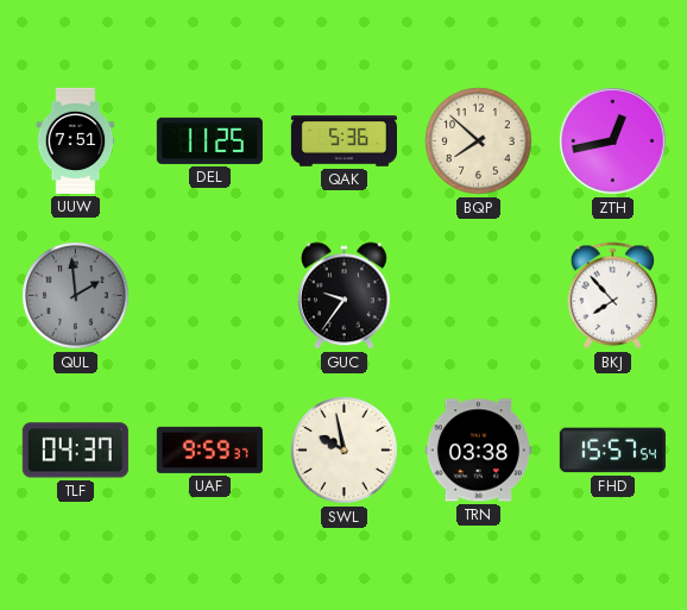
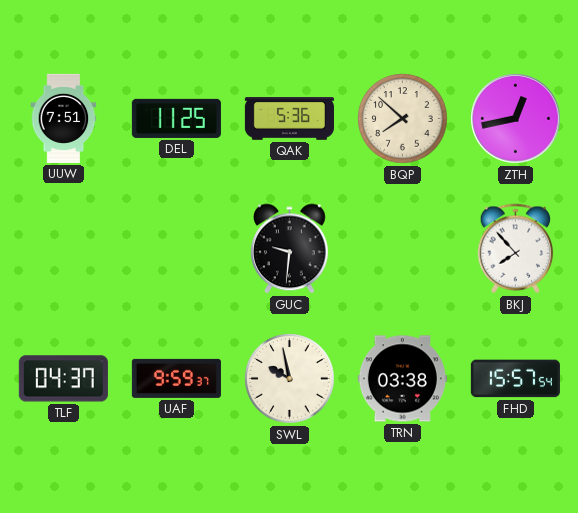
QUL: 1:59 -> none
GUC: 9:36 -> 9:31
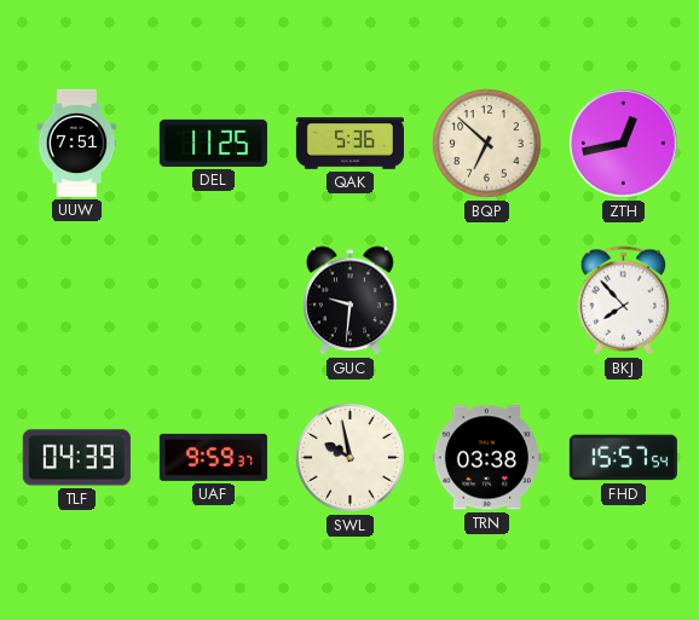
BQP: 7:52 -> 6:52
TLF: 04:37 -> 04:39
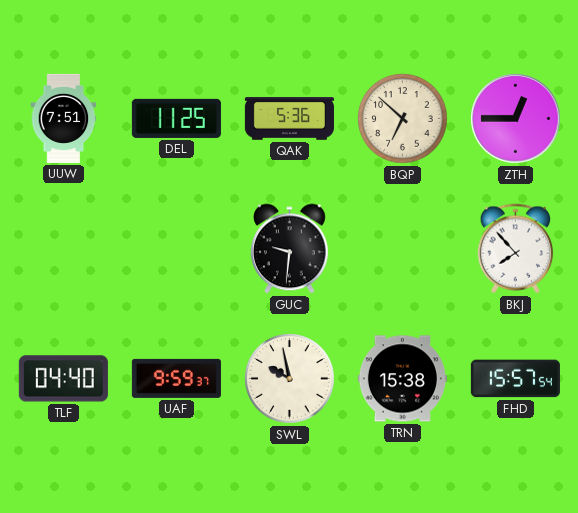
ZTH: 12:43 -> 12:45
TLF: 04:39 -> 04:40
TRN: 03:38 -> 15:38
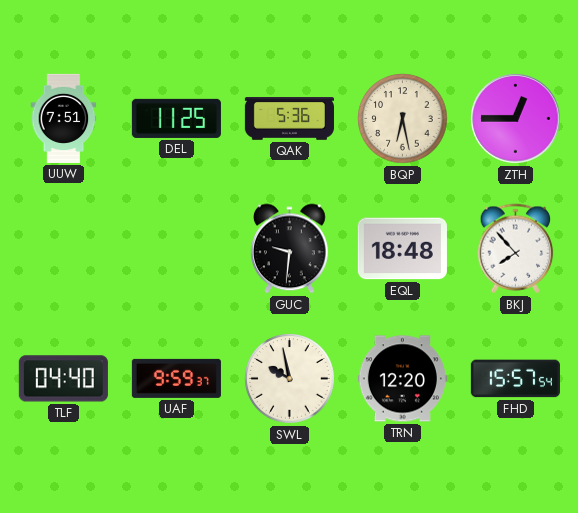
BQP: 6:52 -> 6:28
EQL: none -> 18:48
TRN: 15:38 -> 12:20
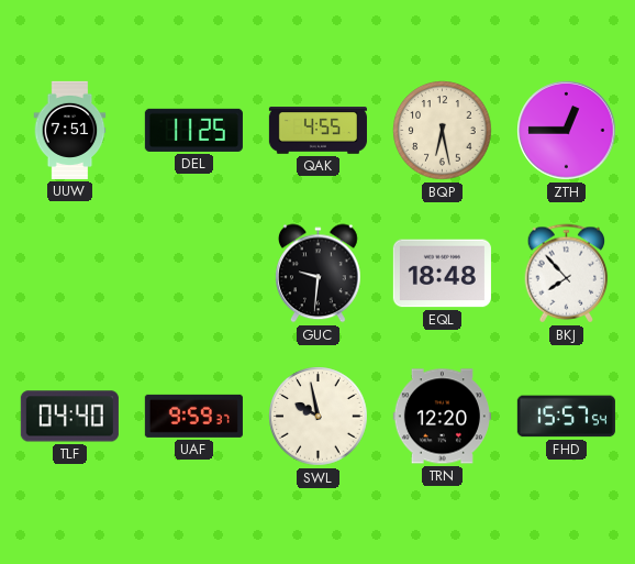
QAK: 5:36 -> 4:55
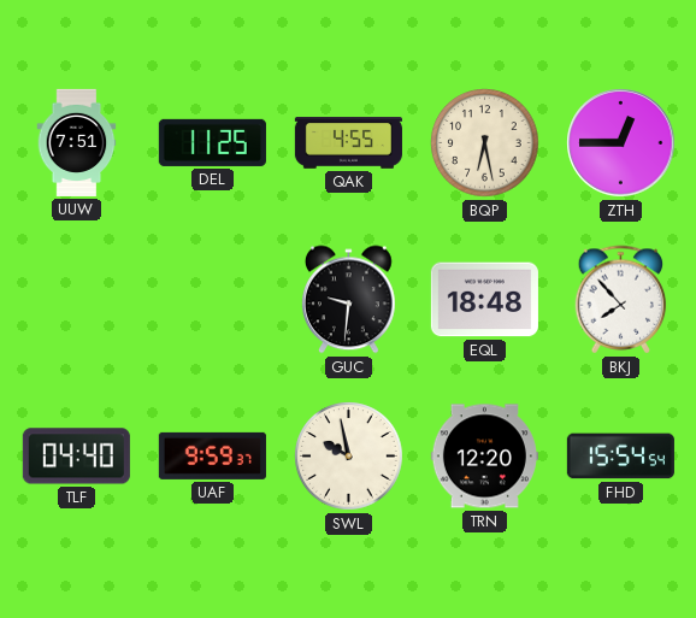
FHD: 15:57 -> 15:54
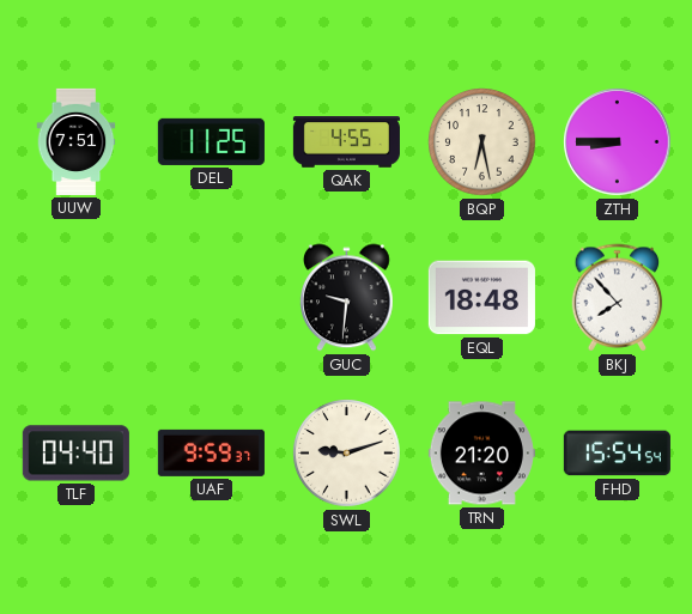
ZTH: 12:45 -> 8:45
SWL: 9:58 -> 9:12
TRN: 12:20 -> 21:20
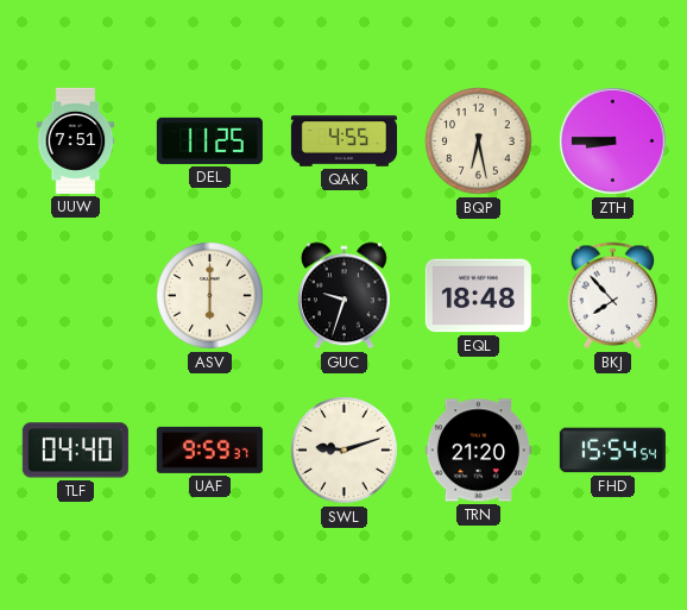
ASV: none -> 6:00
GUC: 9:31 -> 9:33
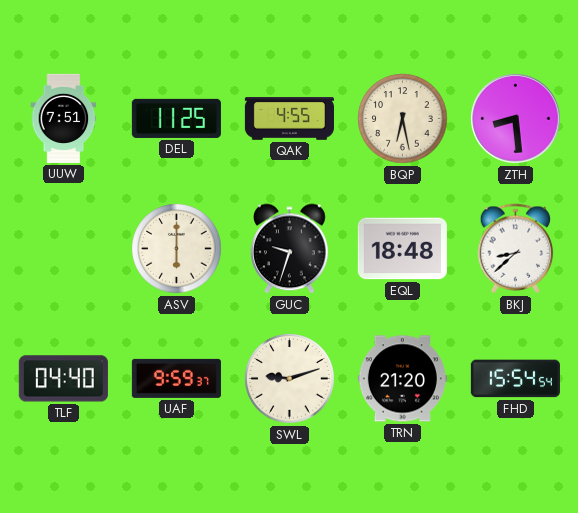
ZTH: 8:45 -> 8:29
BKJ: 7:53 -> 8:38
